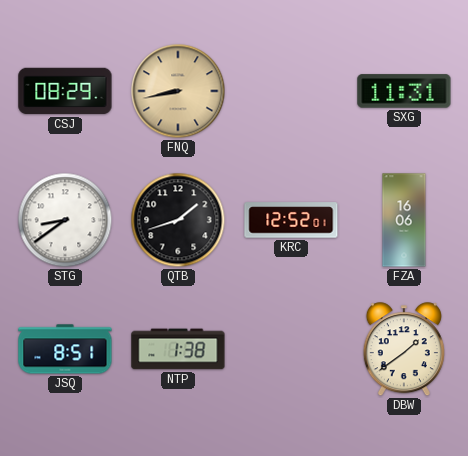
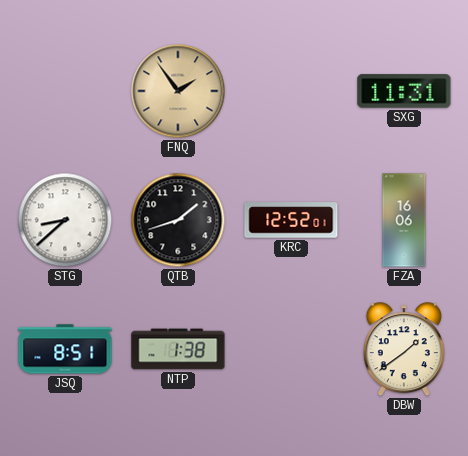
CSJ: 08:29 -> none
FNQ: 8:43 -> 1:54
STG: 8:39 -> 8:38
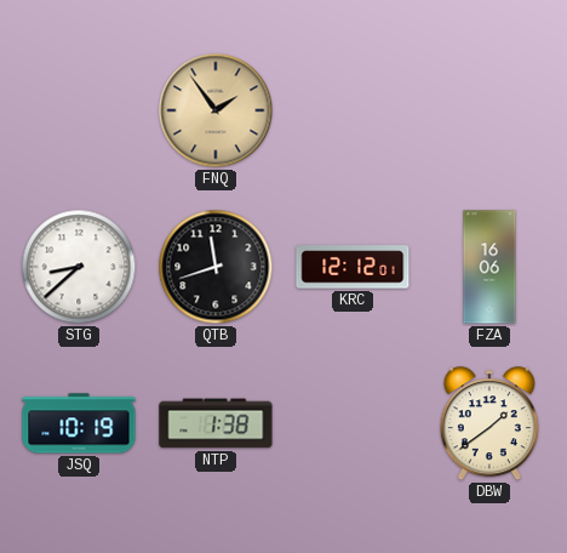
SXG: 11:31 -> none
QTB: 1:42 -> 11:42
KRC: 12:52 -> 12:12
JSQ: 8:51 -> 10:19
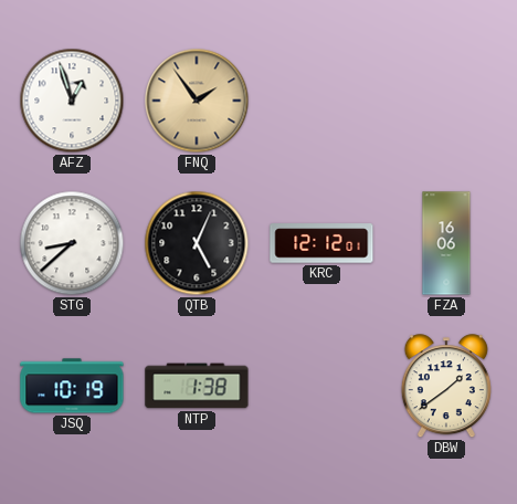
AFZ: none -> 12:57
QTB: 11:42 -> 5:04
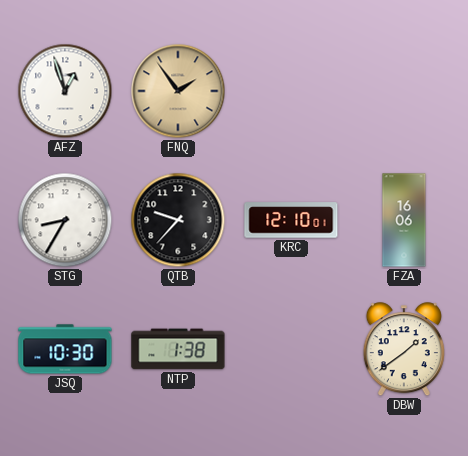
STG: 8:38 -> 8:35
QTB: 5:04 -> 9:37
KRC: 12:12 -> 12:10
JSQ: 10:19 -> 10:30
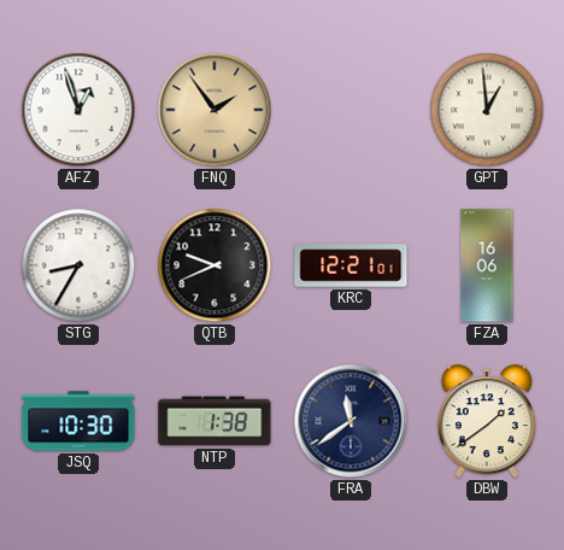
GPT: none -> 12:59
QTB: 9:37 -> 9:41
KRC: 12:10 -> 12:21
FRA: none -> 11:39
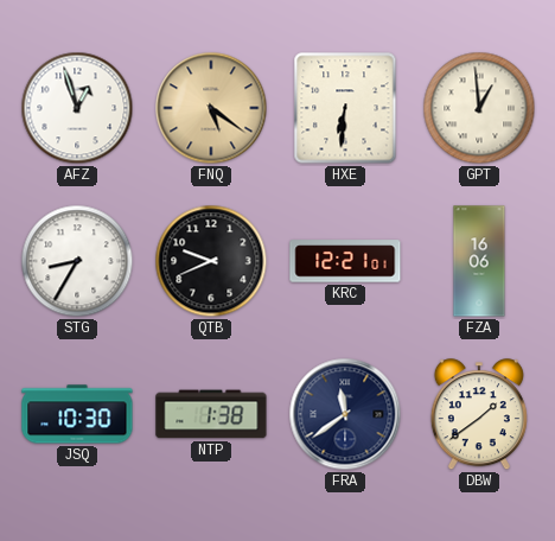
FNQ: 1:54 -> 5:21
HXE: none -> 6:31
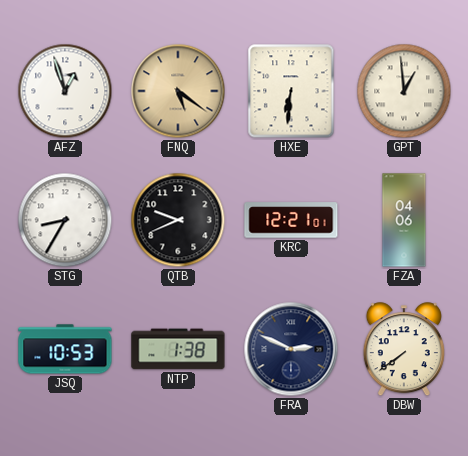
FZA: 16:06 -> 04:06
JSQ: 10:30 -> 10:53
FRA: 11:39 -> 2:49
DBW: 1:39 -> 7:39
